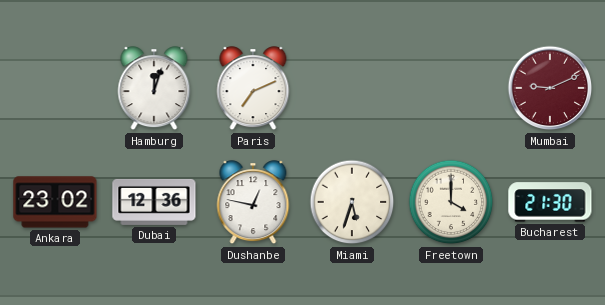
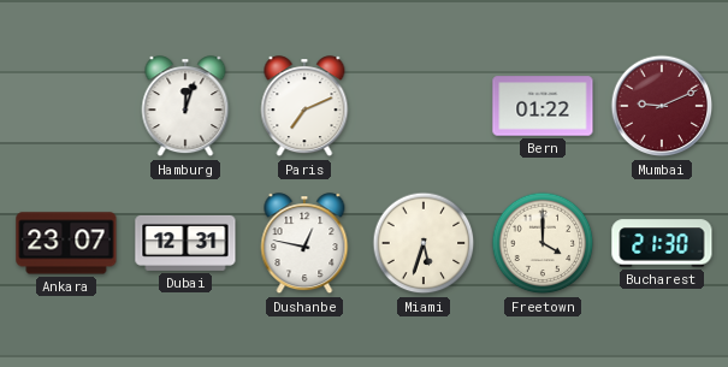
Bern: none -> 01:22
Ankara: 23:02 -> 23:07
Dubai: 12:36 -> 12:31
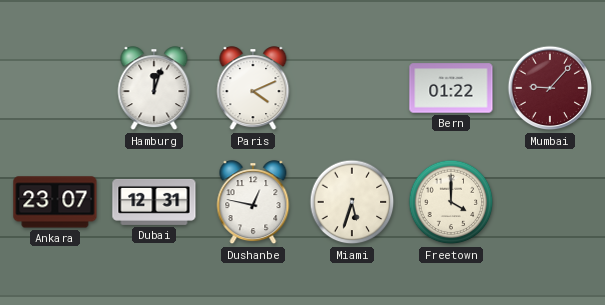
Paris: 7:11 -> 4:11
Mumbai: 9:11 -> 9:07
Bucharest: 21:30 -> none
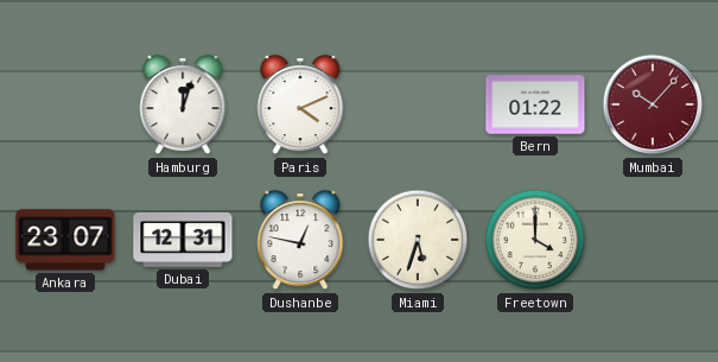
Mumbai: 9:07 -> 10:07
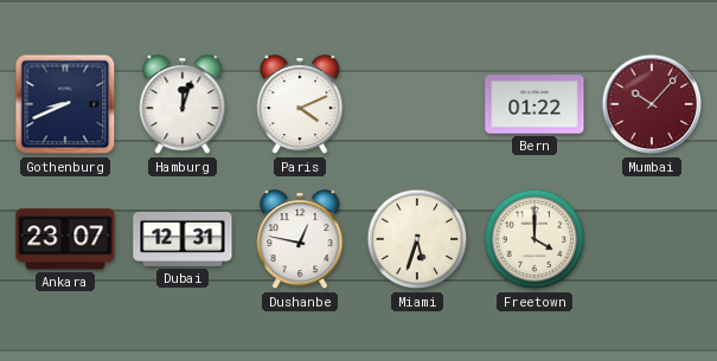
Gothenburg: none -> 8:41
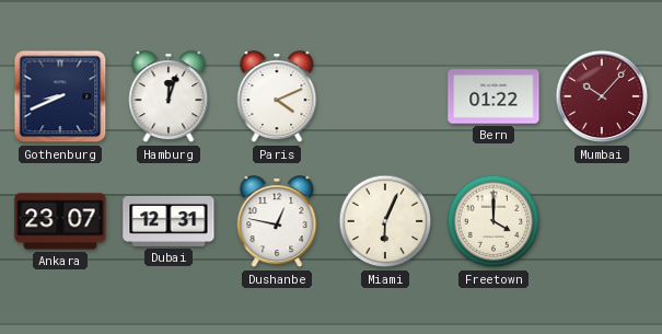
Miami: 5:33 -> 6:04
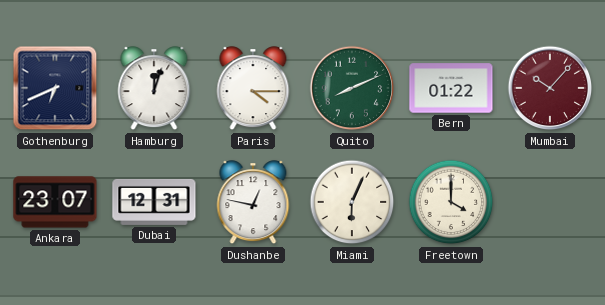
Gothenburg: 8:41 -> 6:41
Paris: 4:11 -> 4:15
Quito: none -> 8:11
